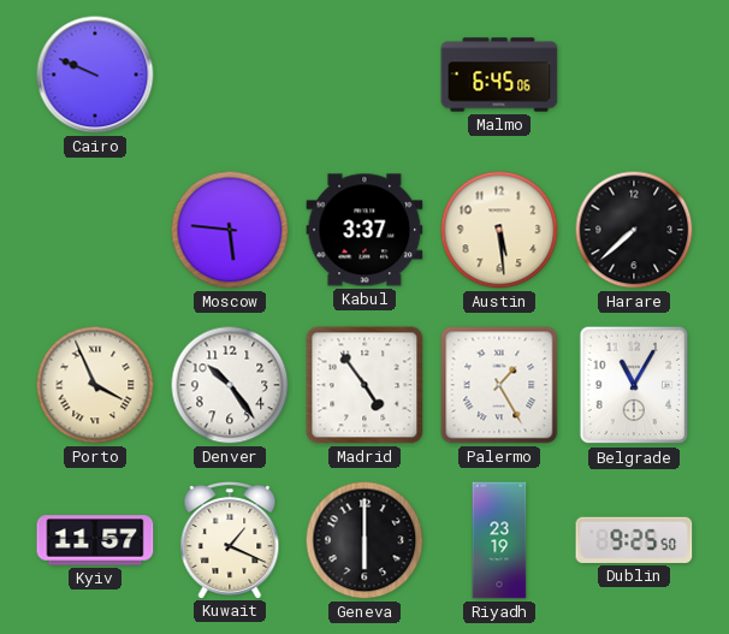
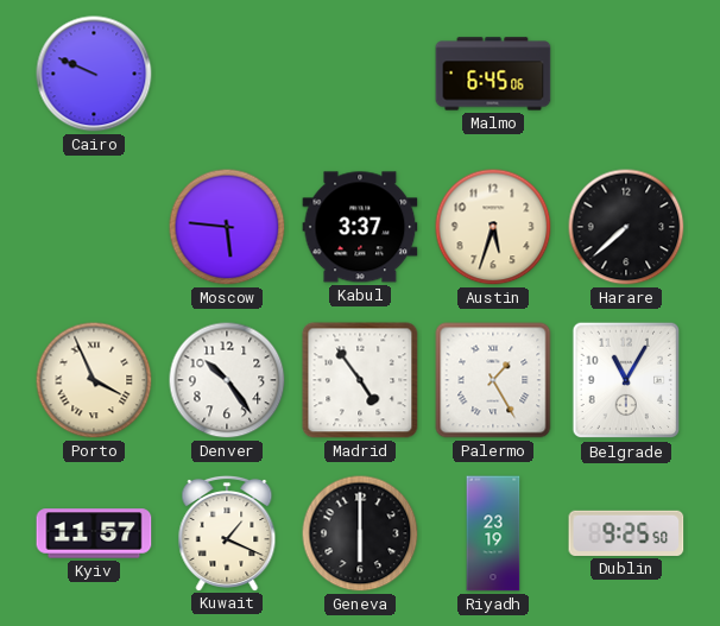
Austin: 5:29 -> 5:33
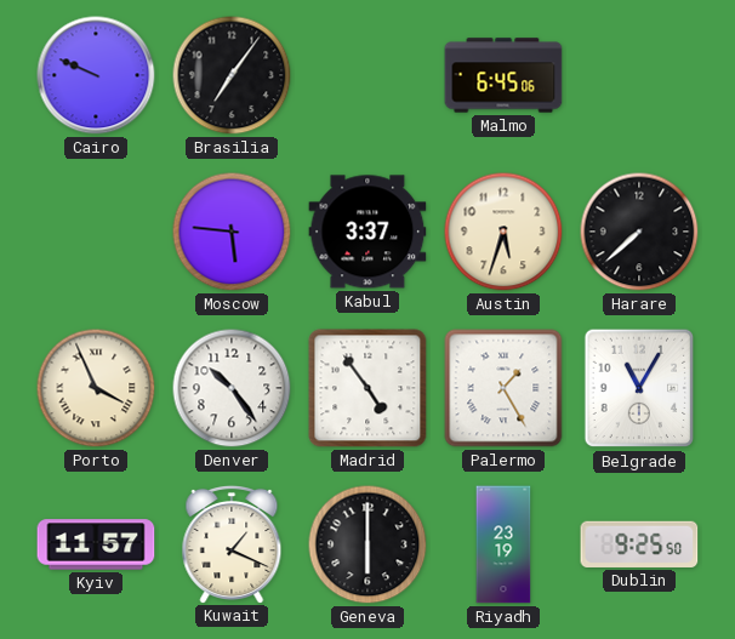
Brasilia: none -> 7:06
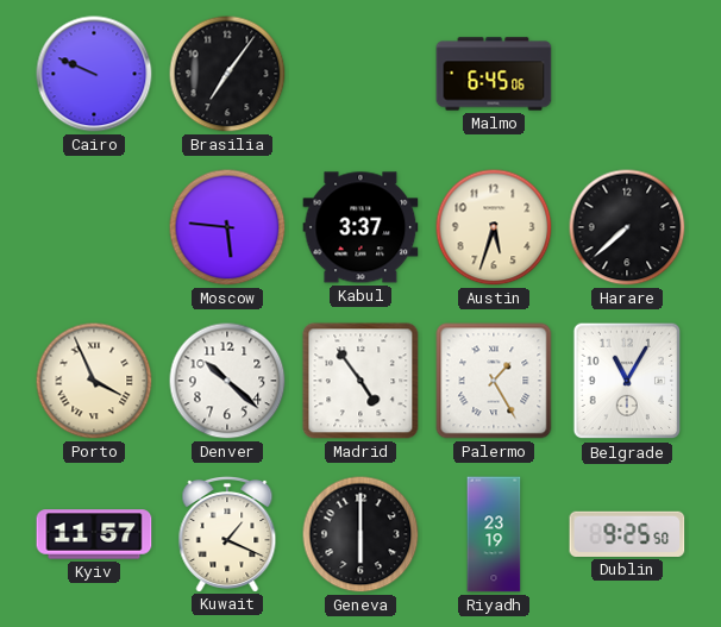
Denver: 10:24 -> 10:22
